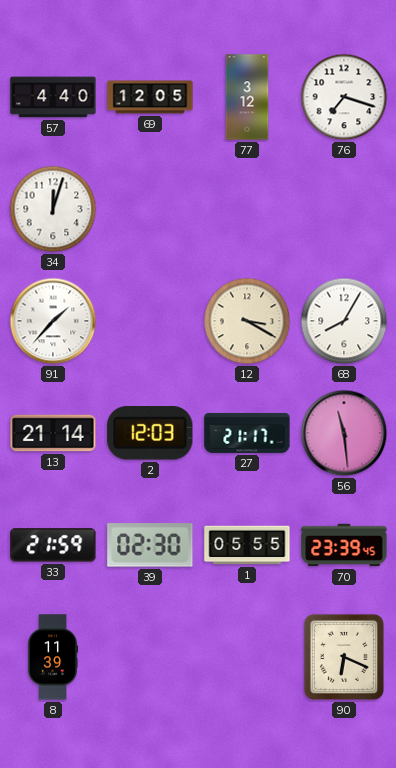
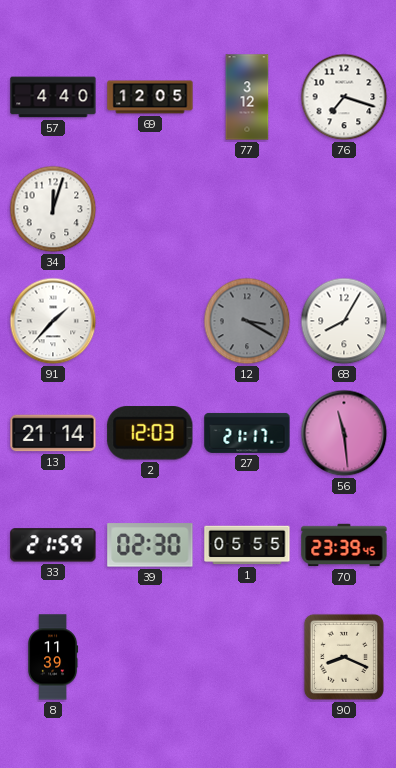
12 dial: cream -> grey
90: 6:19 -> 8:19
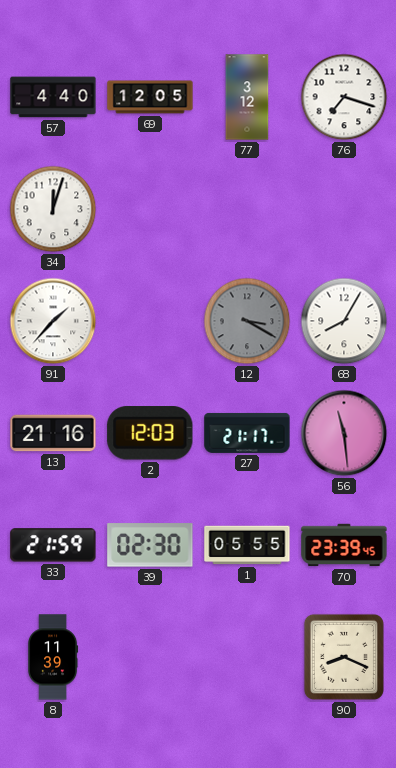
13: 21:14 -> 21:16
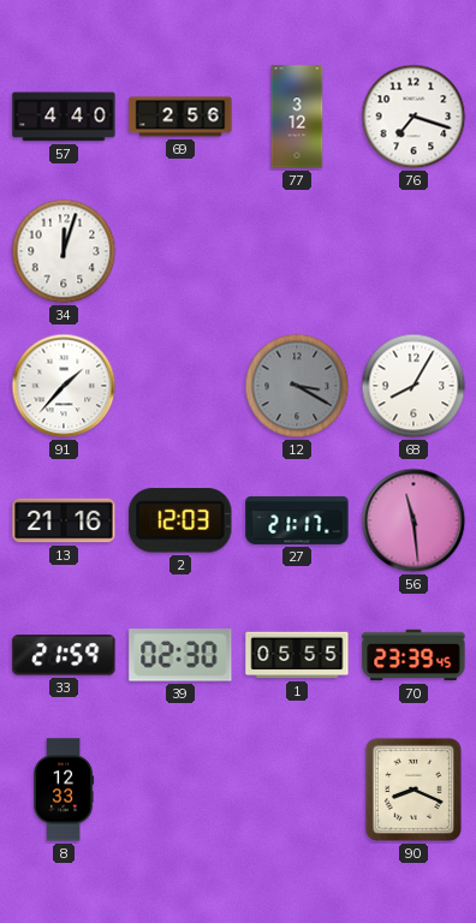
69: 12:05 -> 2:56
8: 11:39 -> 12:33
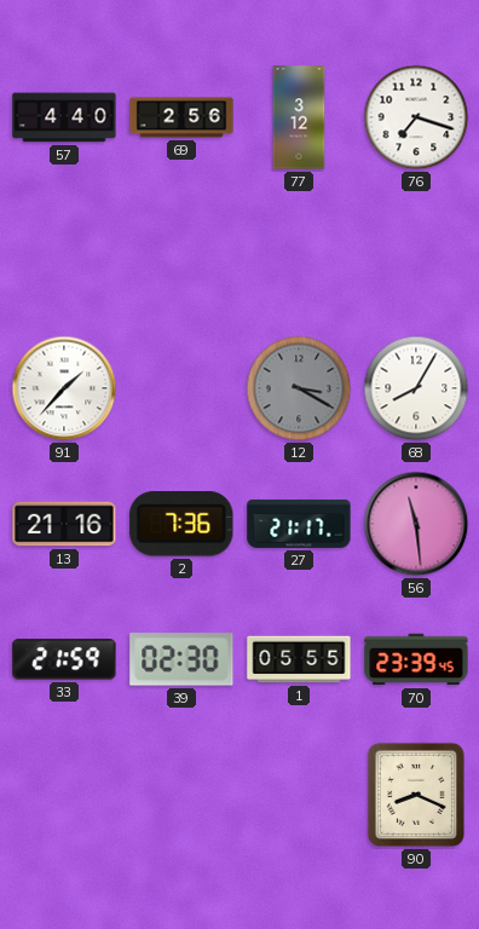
34: 12:03 -> none
2: 12:03 -> 7:36
8: 12:33 -> none
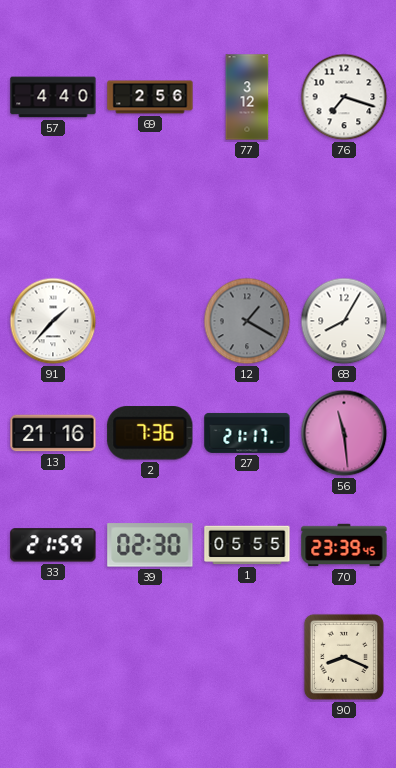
12: 3:20 -> 1:20
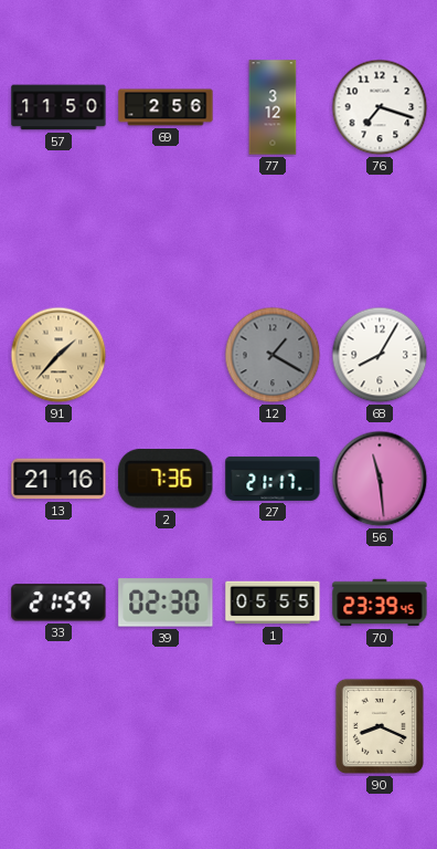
57: 4:40 -> 11:50
91 dial: white -> champagne
